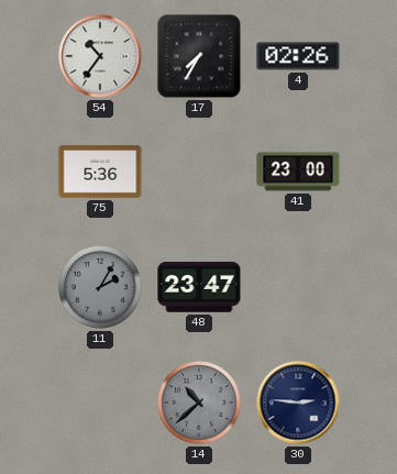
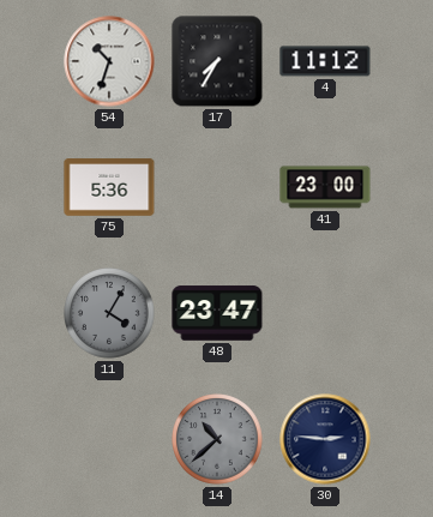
54: 10:36 -> 10:33
4: 02:26 -> 11:12
11: 2:05 -> 4:05
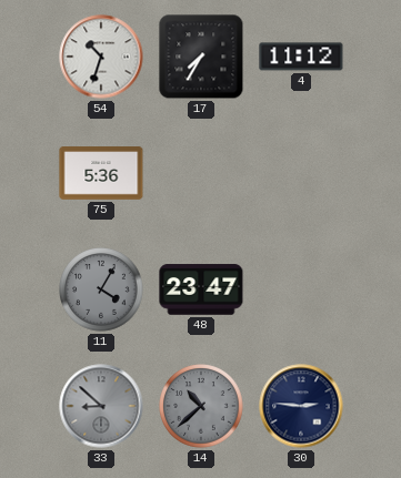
41: 23:00 -> none
33: none -> 8:52
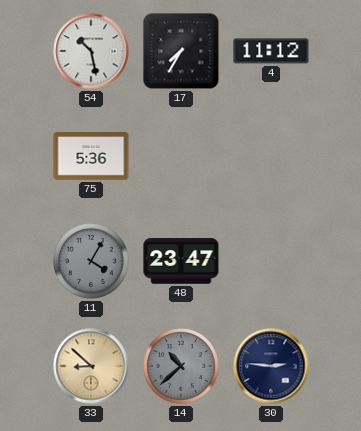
54: 10:33 -> 10:28
33 dial: grey -> champagne
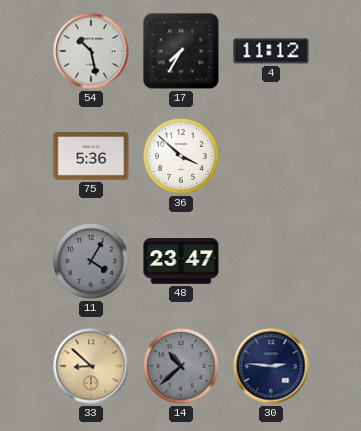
36: none -> 3:52
